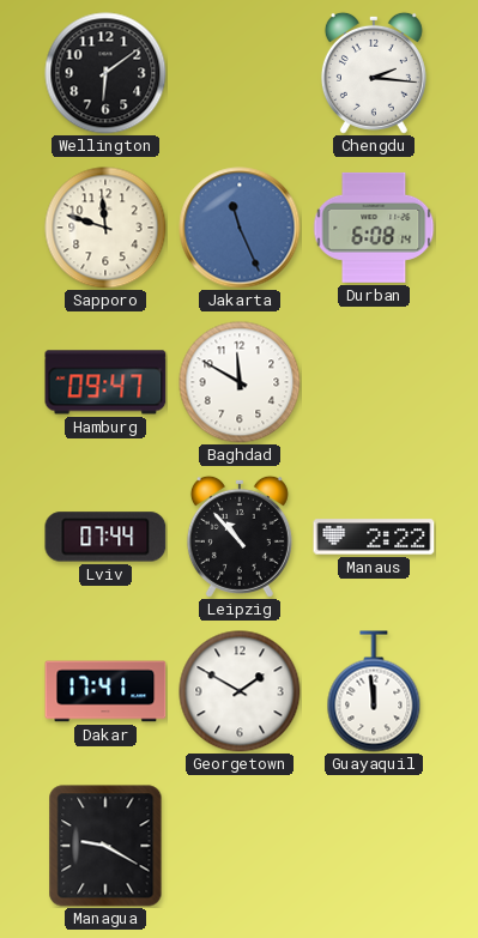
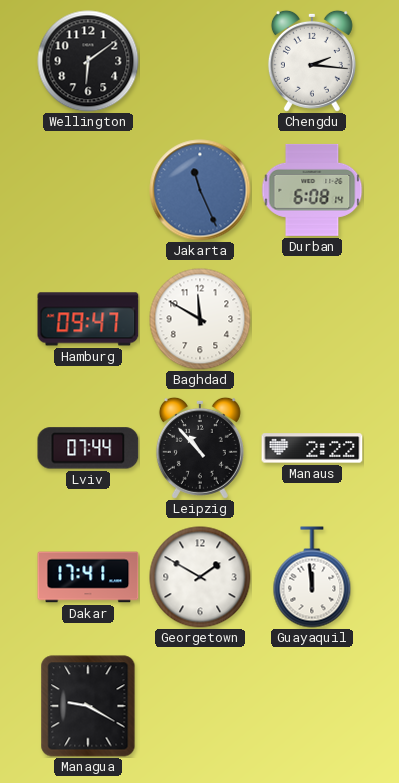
Sapporo: 11:48 -> none
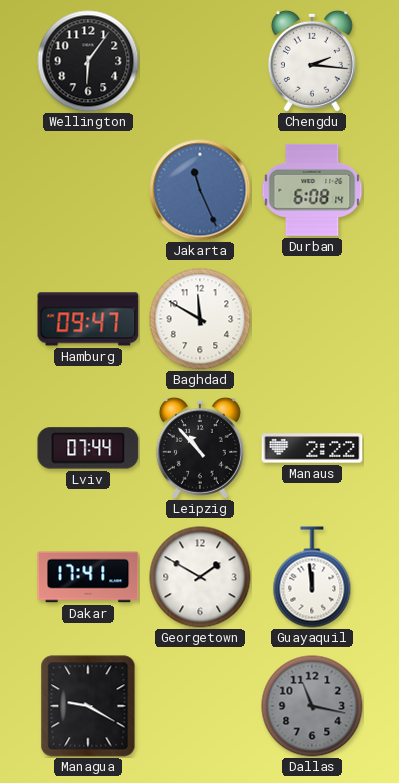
Wellington: 6:09 -> 6:06
Dallas: none -> 11:17
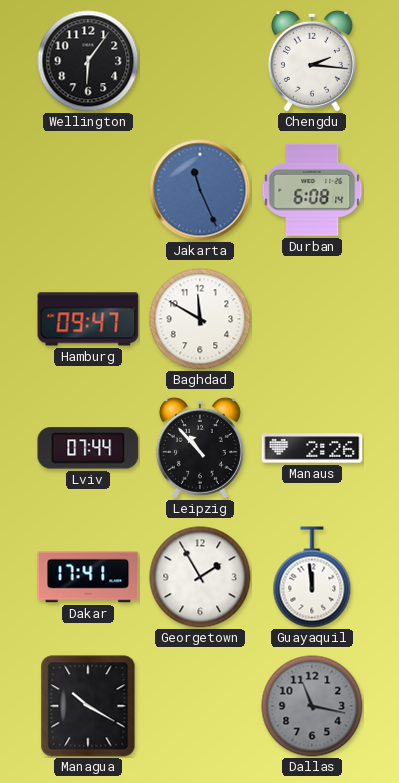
Manaus: 2:22 -> 2:26
Georgetown: 1:50 -> 1:55
Managua: 9:20 -> 10:20
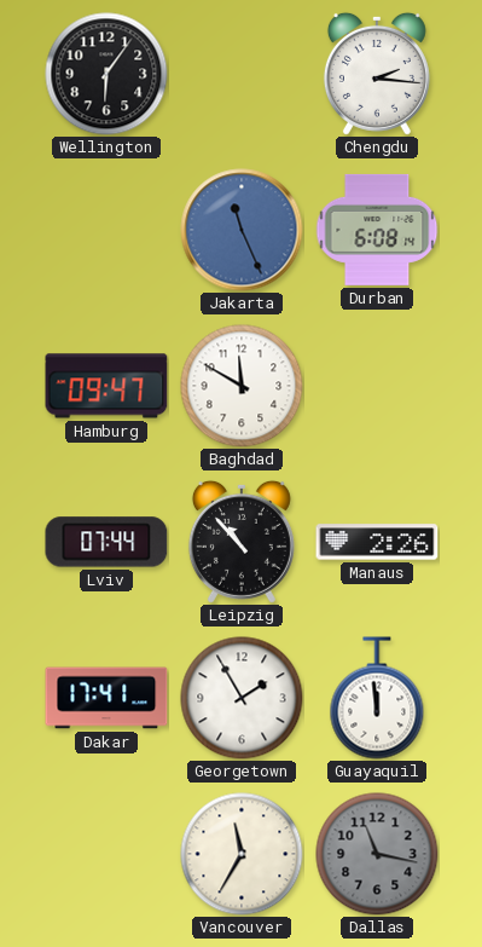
Managua: 10:20 -> none
Vancouver: none -> 11:35
